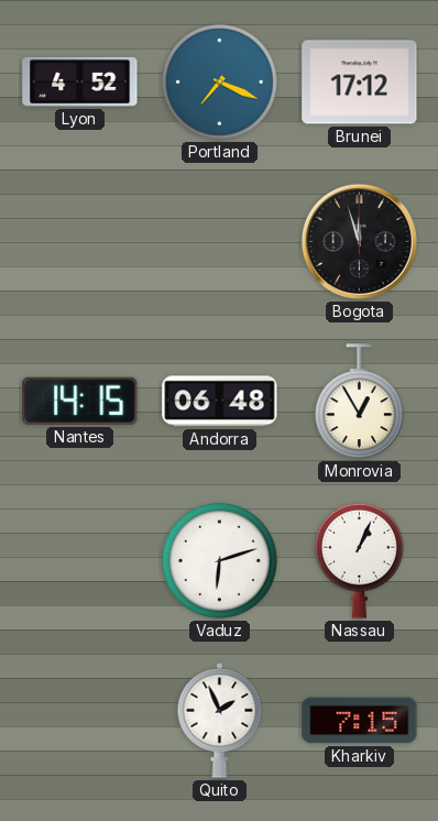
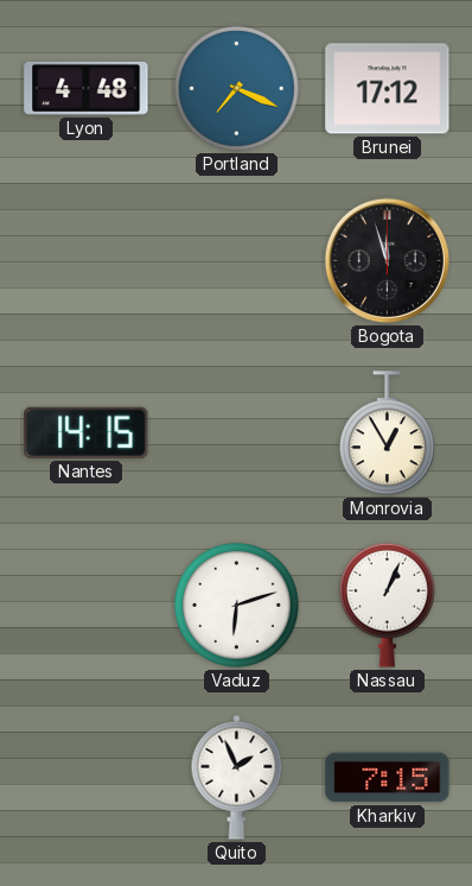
Lyon: 4:52 -> 4:48
Andorra: 06:48 -> none
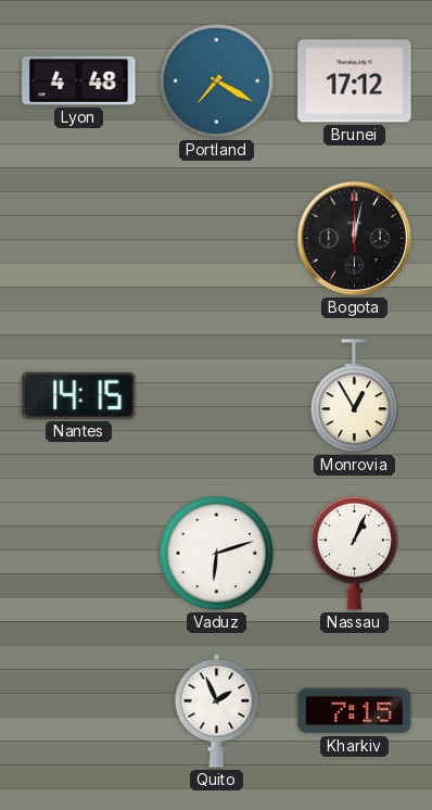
Portland: 7:19 -> 7:20
Bogota: 11:57 -> 12:02
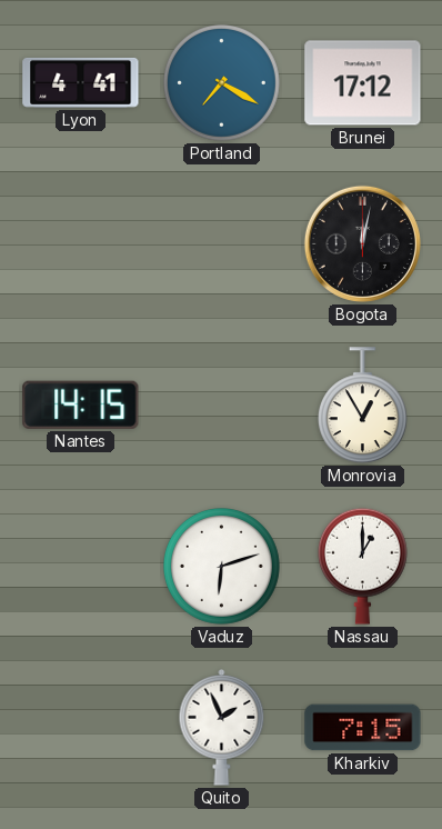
Lyon: 4:48 -> 4:41
Nassau: 1:04 -> 1:00
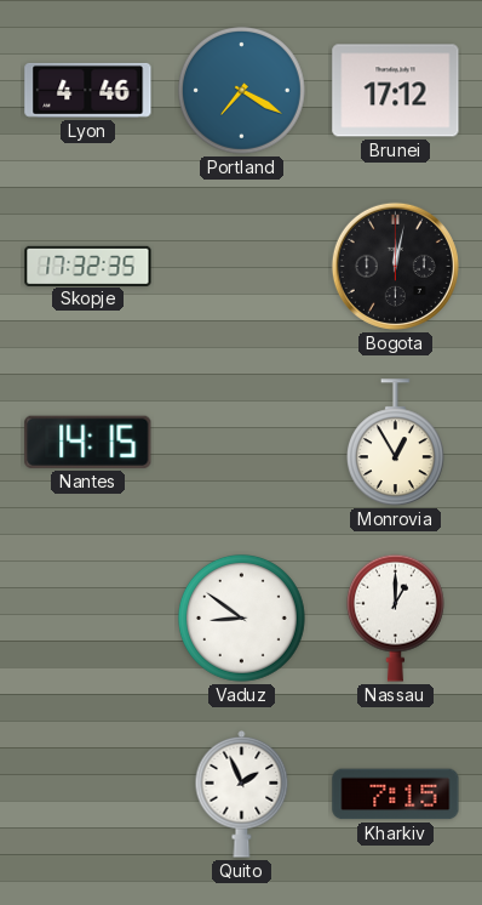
Lyon: 4:41 -> 4:46
Skopje: none -> 17:32
Vaduz: 6:12 -> 8:51
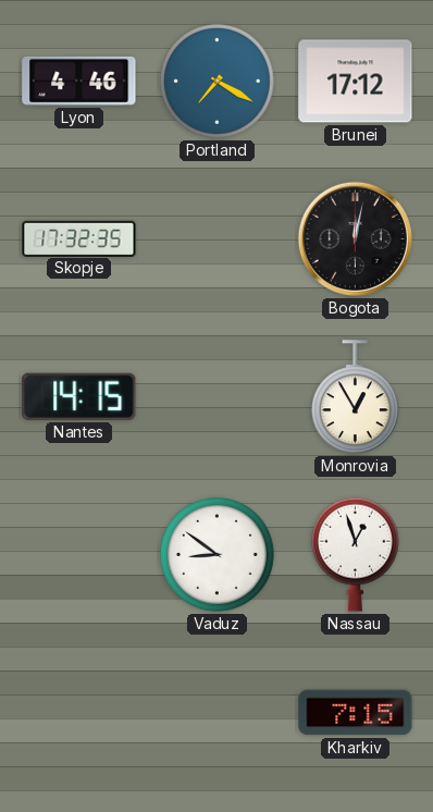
Nassau: 1:00 -> 12:57
Quito: 1:56 -> none
